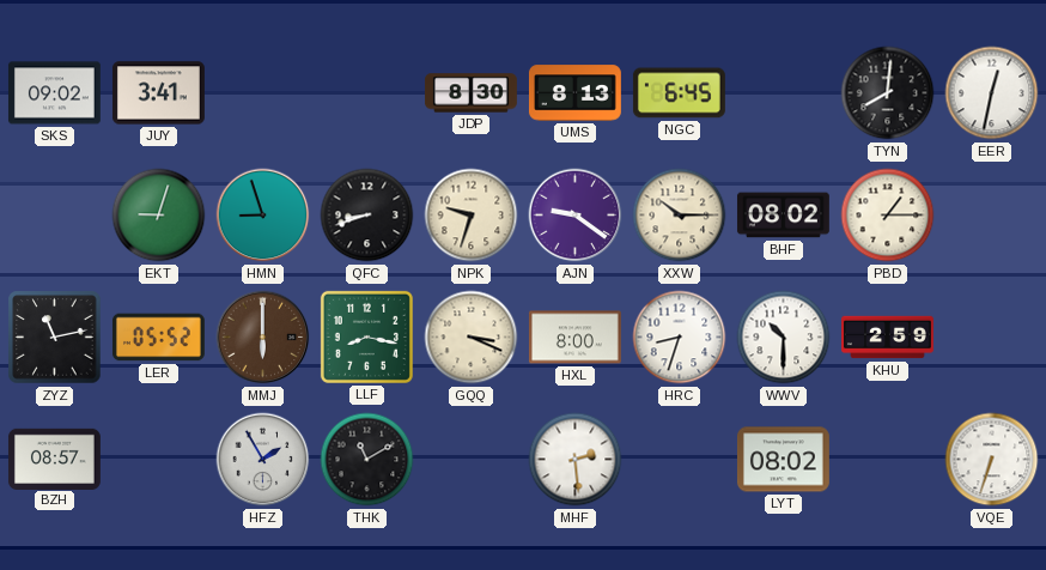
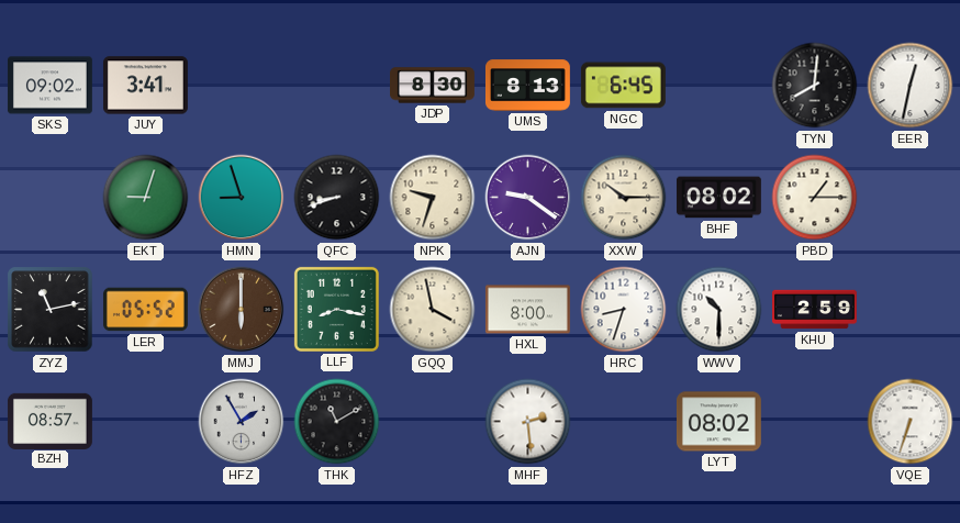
GQQ: 3:19 -> 3:58
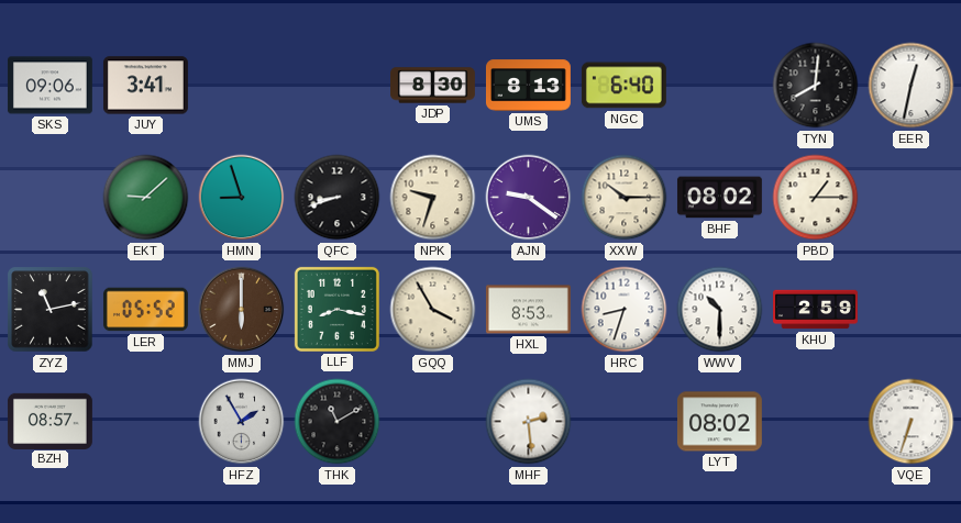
SKS: 09:02 -> 09:06
NGC: 6:45 -> 6:40
EKT: 9:03 -> 9:08
GQQ: 3:58 -> 3:55
HXL: 8:00 -> 8:53
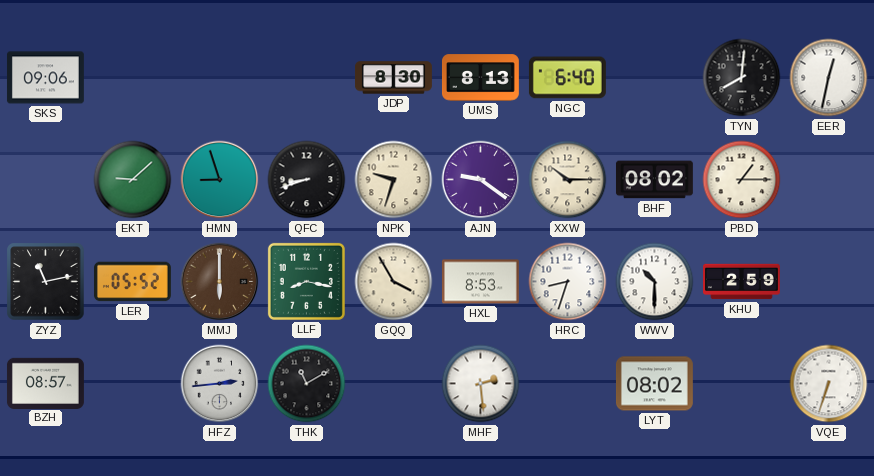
JUY: 3:41 -> none
HFZ: 1:55 -> 2:44
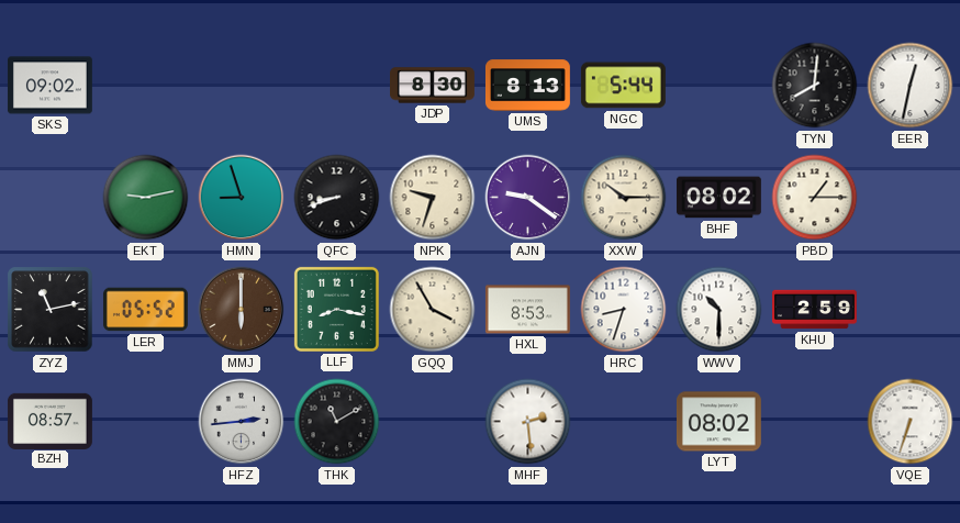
SKS: 09:06 -> 09:02
NGC: 6:40 -> 5:44
EKT: 9:08 -> 9:13
